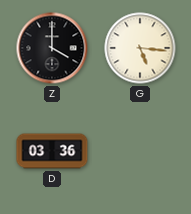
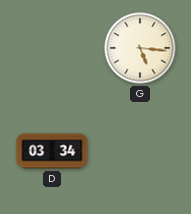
Z: 4:00 -> none
D: 03:36 -> 03:34
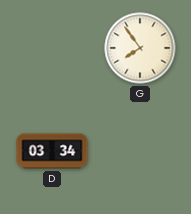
G: 5:16 -> 7:54
